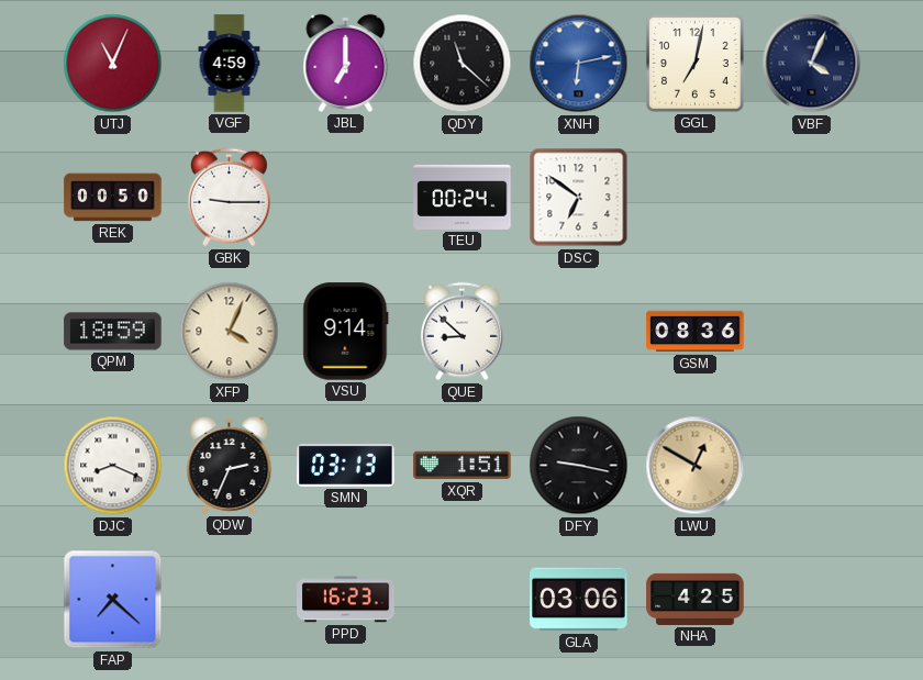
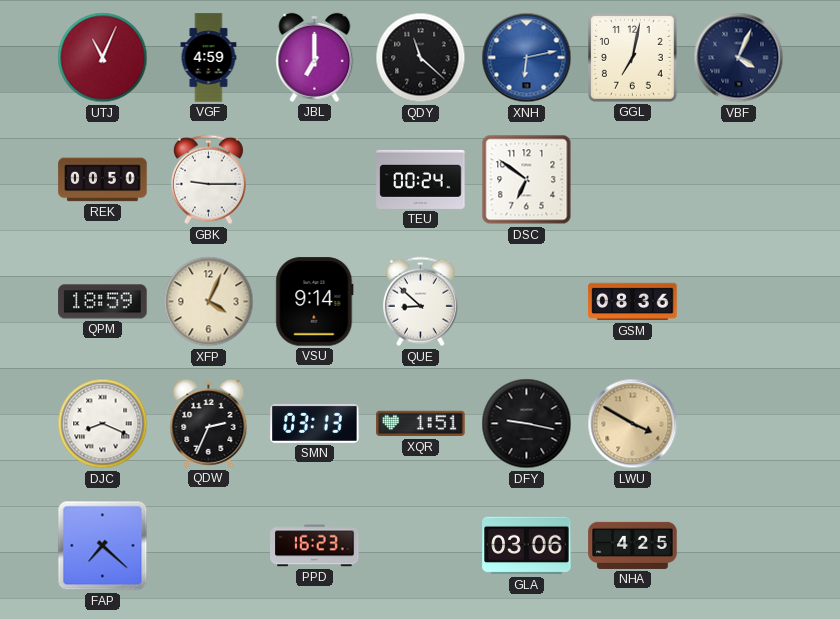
LWU: 12:50 -> 3:50
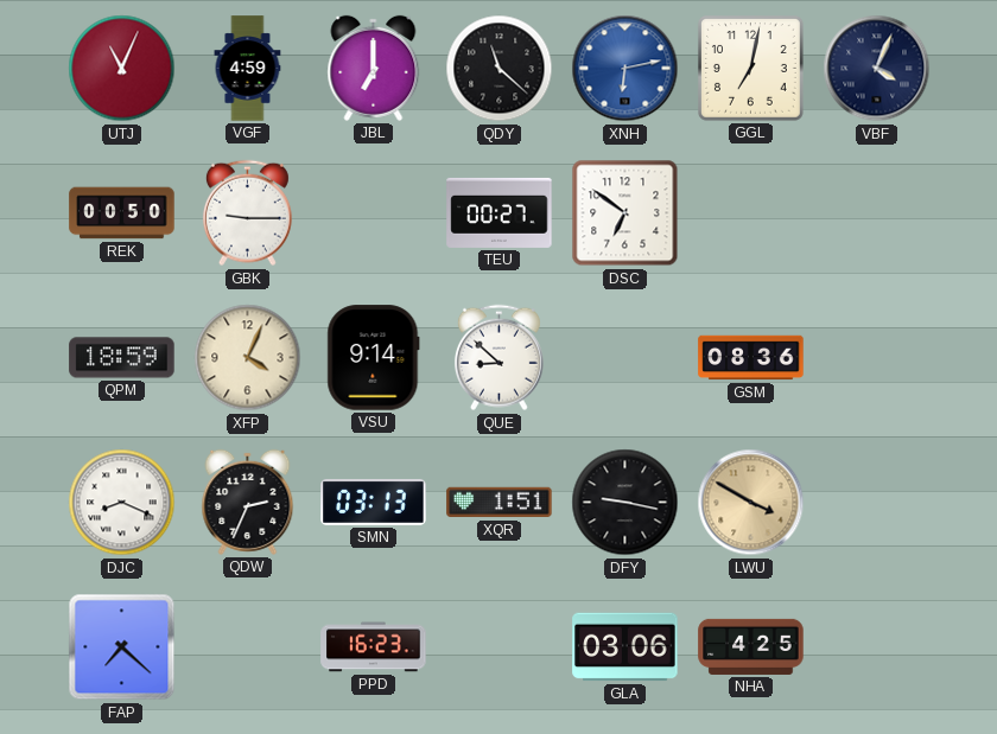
TEU: 00:24 -> 00:27
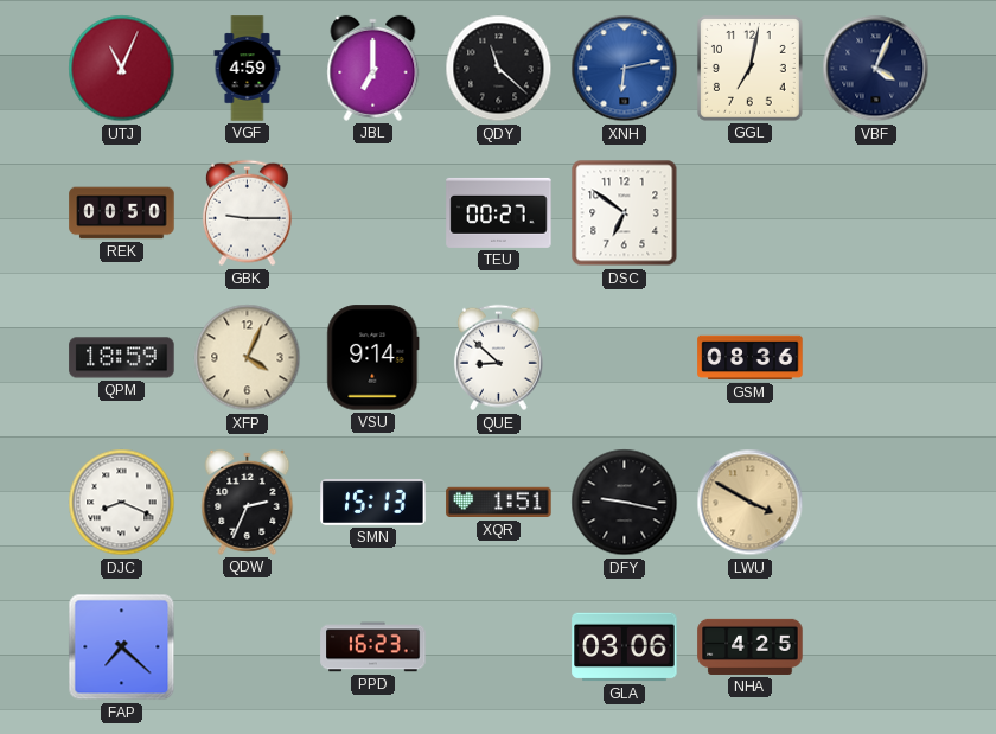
SMN: 03:13 -> 15:13
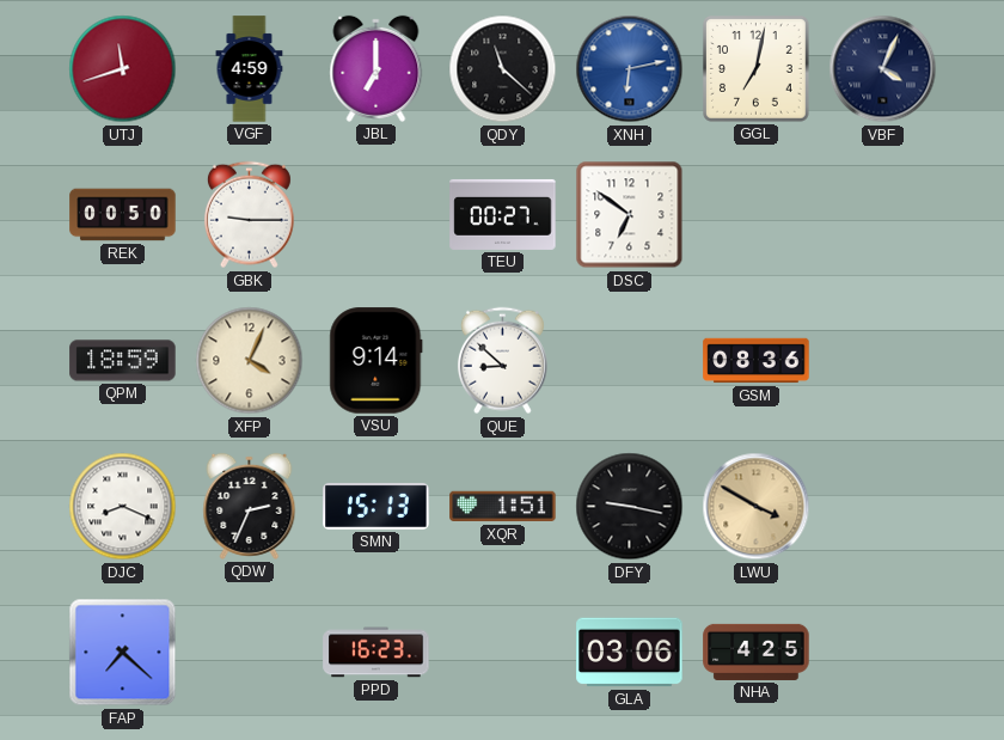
UTJ: 11:04 -> 11:42
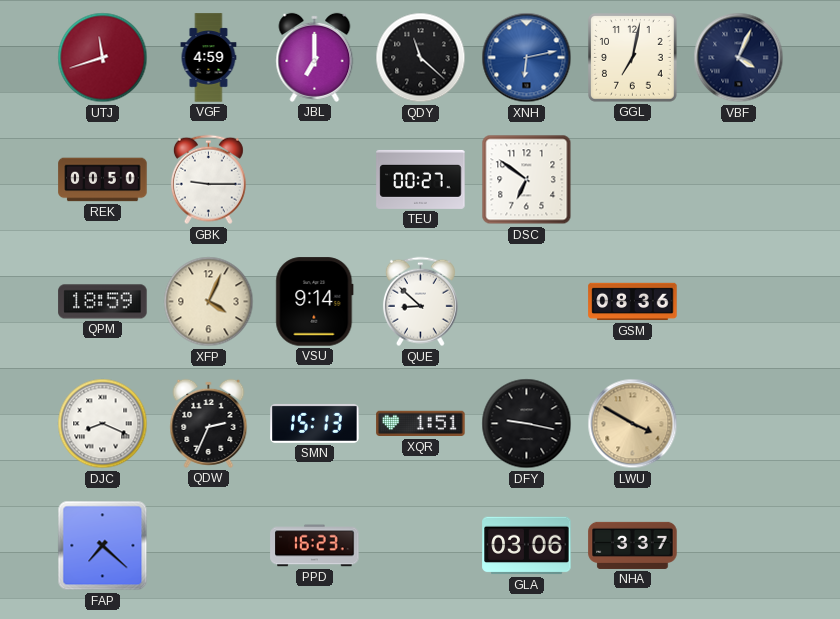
NHA: 4:25 -> 3:37
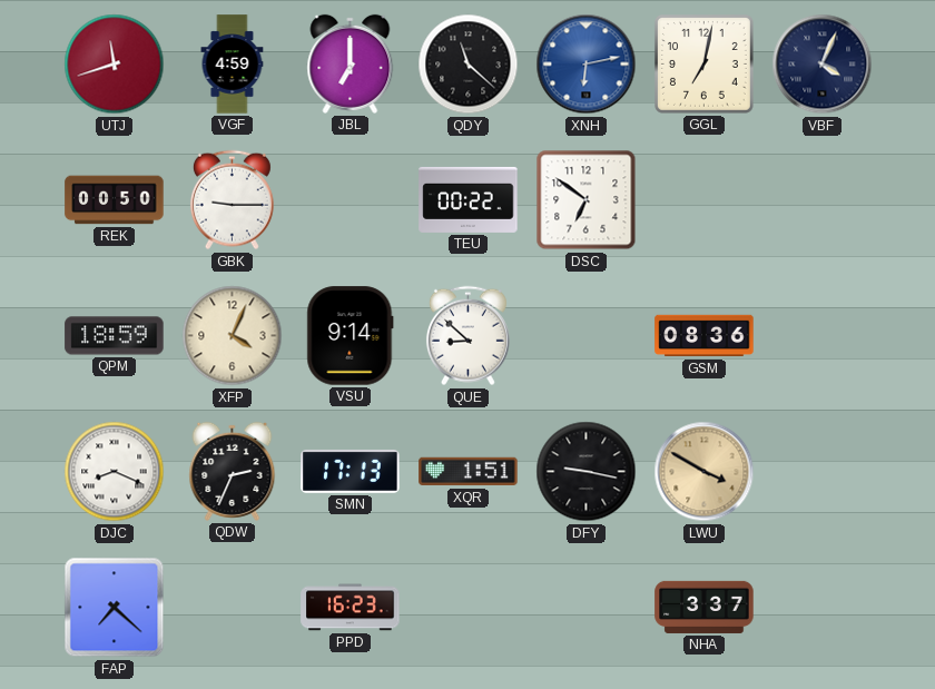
TEU: 00:27 -> 00:22
SMN: 15:13 -> 17:13
GLA: 03:06 -> none
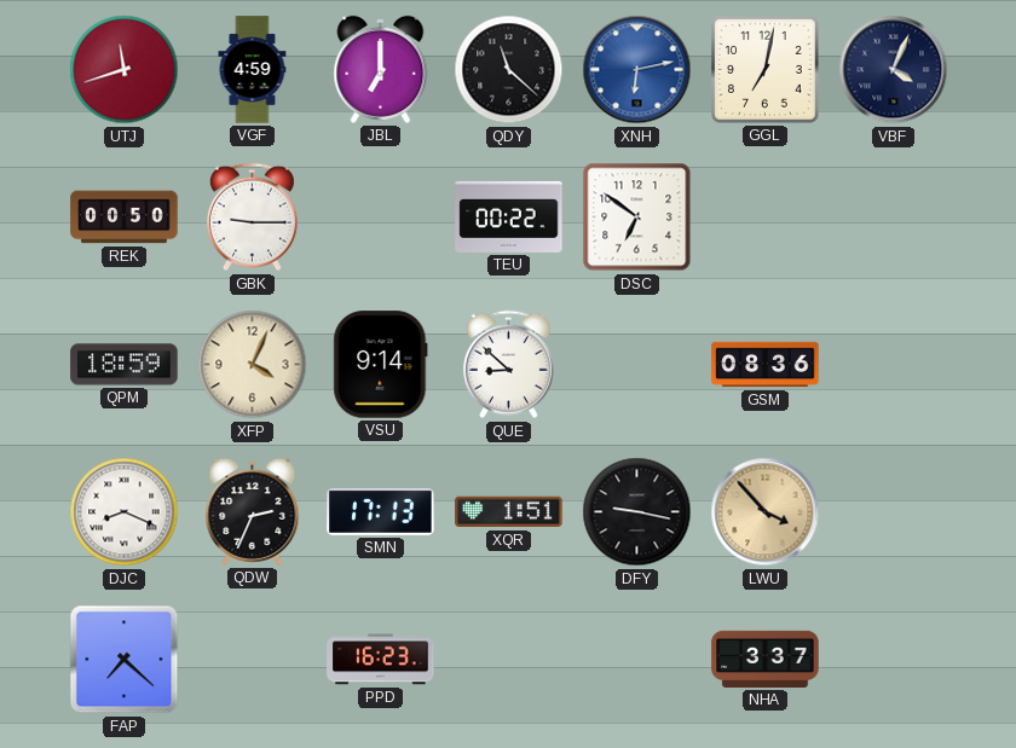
LWU: 3:50 -> 3:53
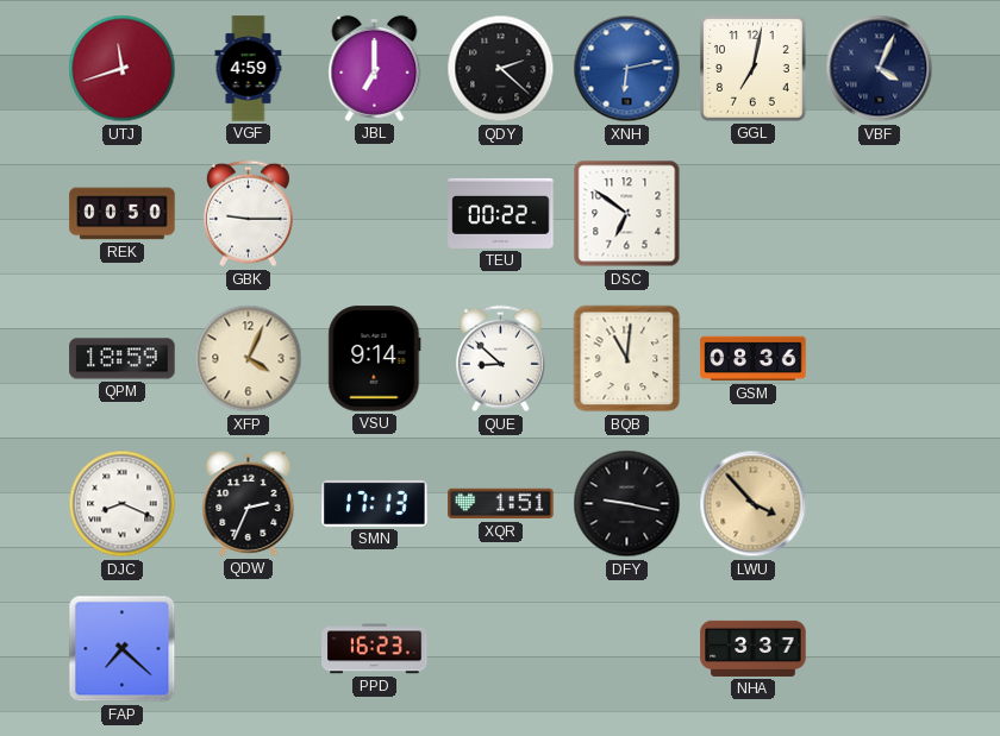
QDY: 11:22 -> 2:22
BQB: none -> 11:01
